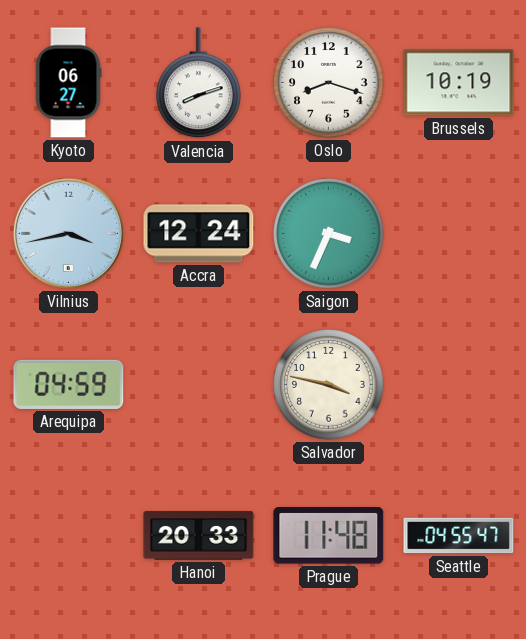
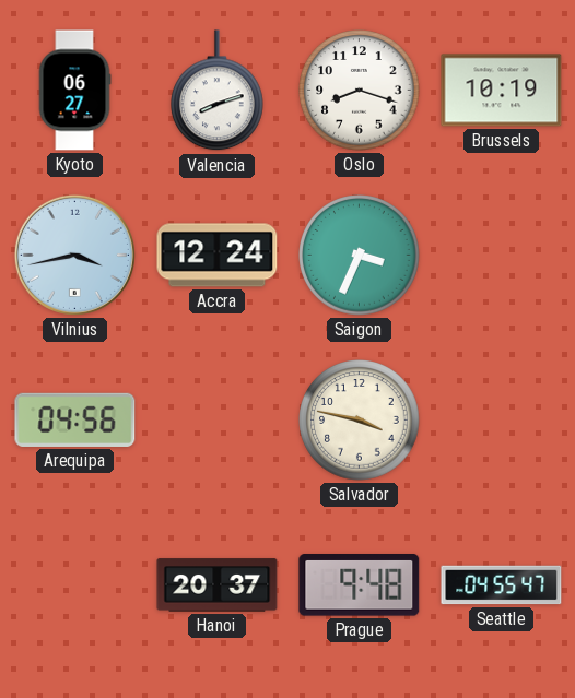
Arequipa: 04:59 -> 04:56
Hanoi: 20:33 -> 20:37
Prague: 11:48 -> 9:48
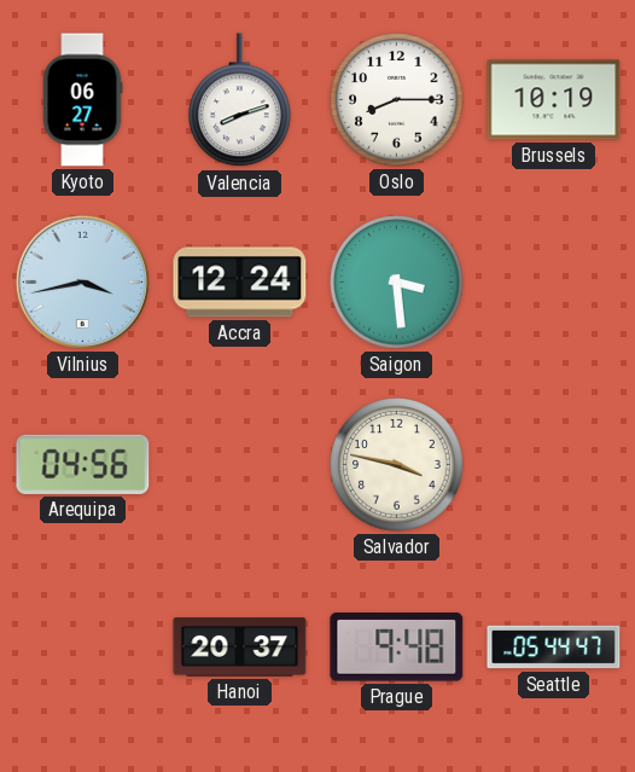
Oslo: 8:18 -> 8:15
Saigon: 3:34 -> 3:29
Seattle: 04:55 -> 05:44
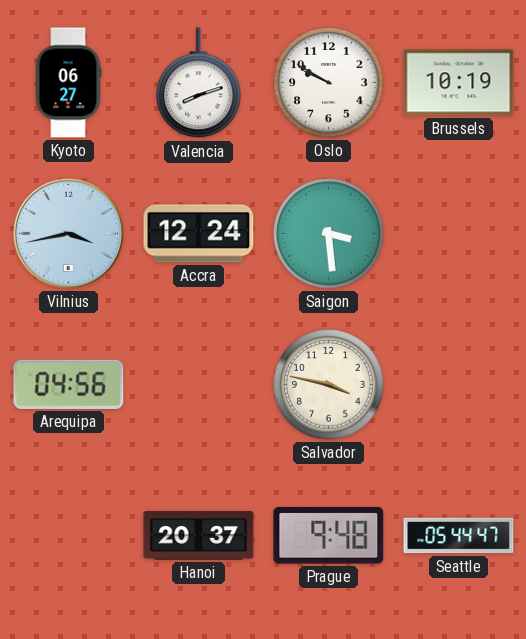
Oslo: 8:15 -> 9:50
